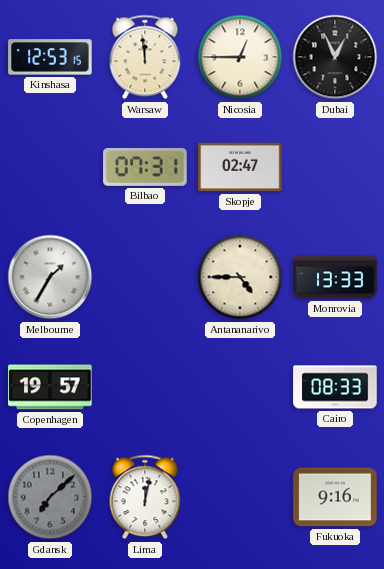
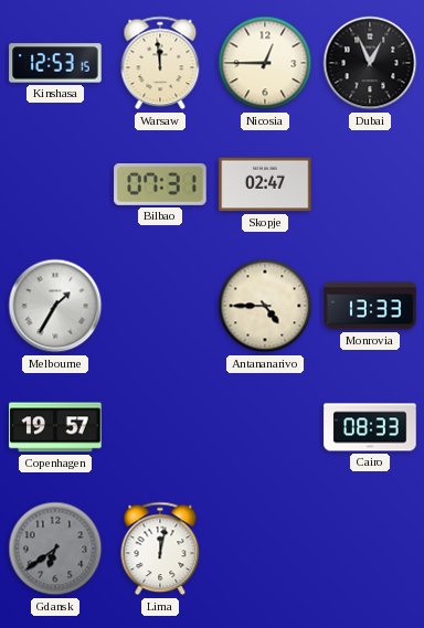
Gdansk: 7:08 -> 6:39
Fukuoka: 9:16 -> none
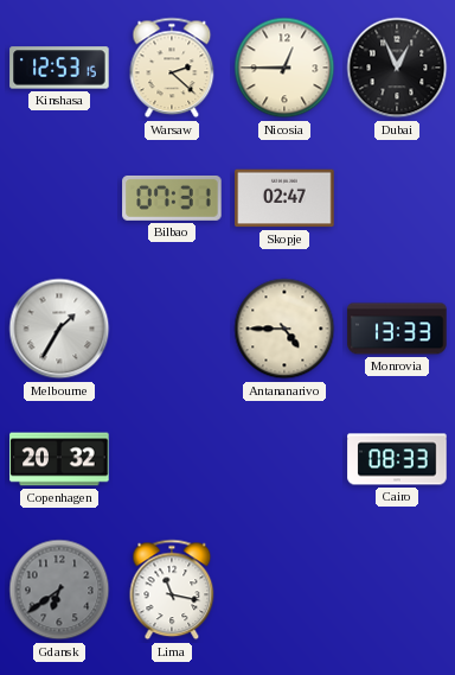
Warsaw: 11:59 -> 2:22
Copenhagen: 19:57 -> 20:32
Lima: 12:02 -> 11:17
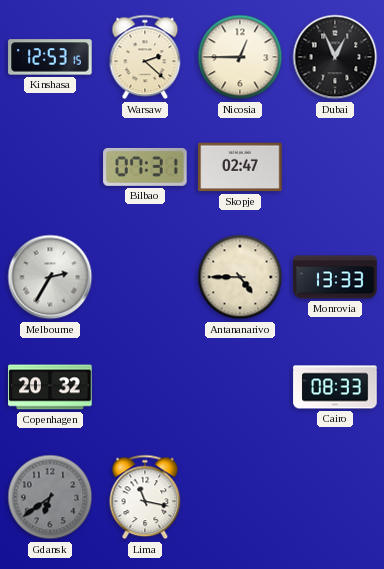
Melbourne: 1:35 -> 2:35
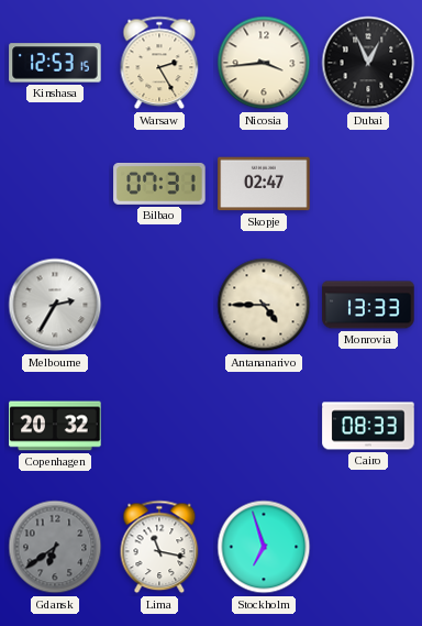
Warsaw: 2:22 -> 2:25
Nicosia: 12:45 -> 3:44
Stockholm: none -> 6:57
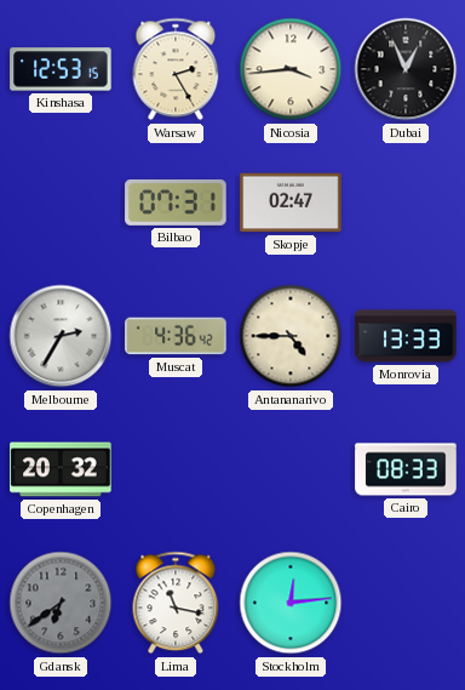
Muscat: none -> 4:36
Stockholm: 6:57 -> 12:14
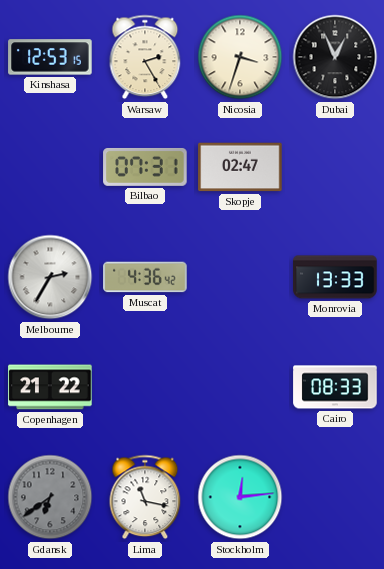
Nicosia: 3:44 -> 3:33
Antananarivo: 4:45 -> none
Copenhagen: 20:32 -> 21:22
